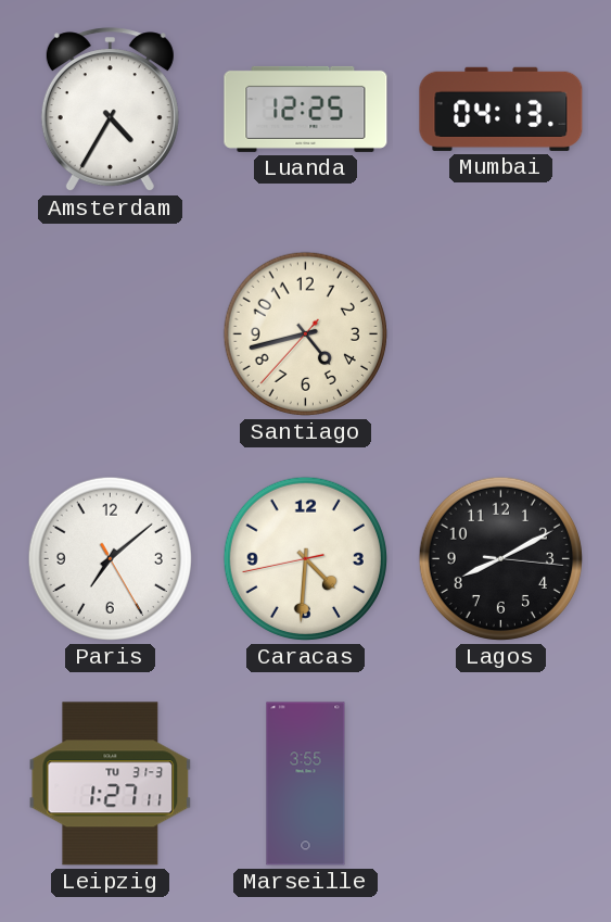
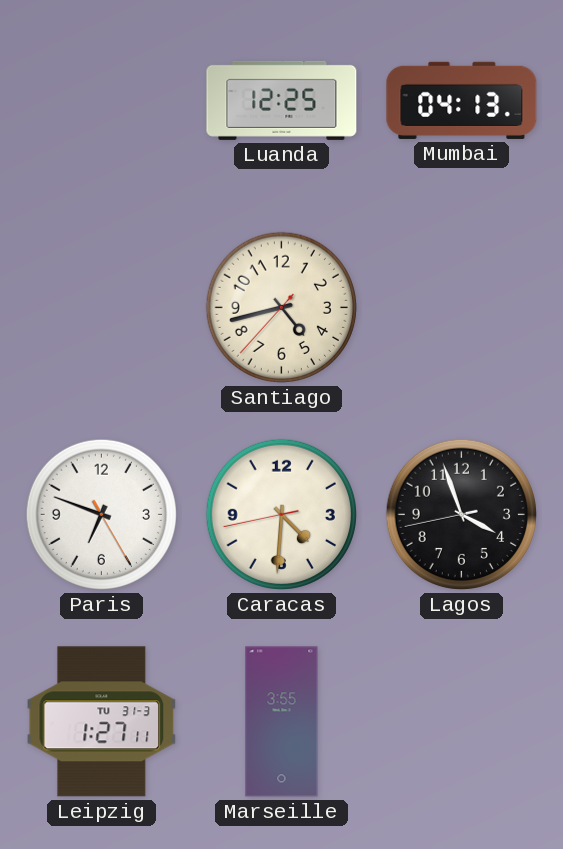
Amsterdam: 4:35 -> none
Paris: 7:08 -> 6:48
Lagos: 8:10 -> 3:56
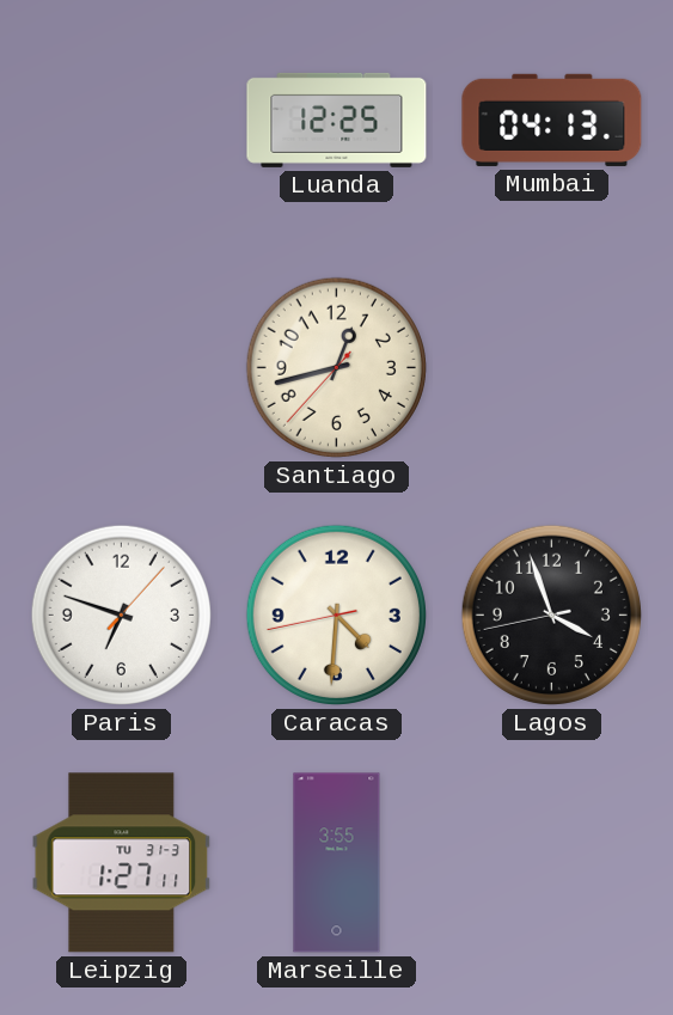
Santiago: 4:42 -> 12:42
Paris: 6:48:25 -> 6:48:07
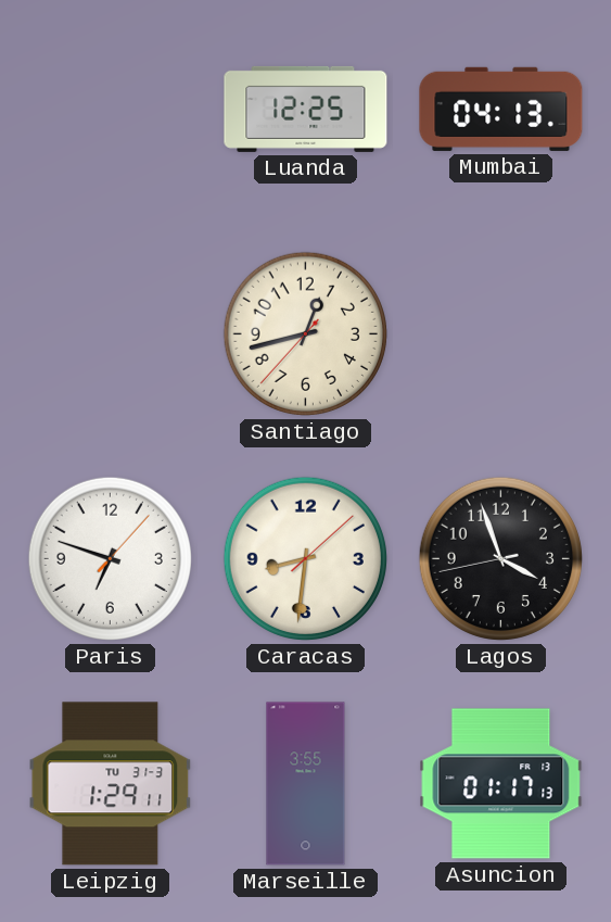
Caracas: 4:30 -> 8:31
Leipzig: 1:27 -> 1:29
Asuncion: none -> 01:17
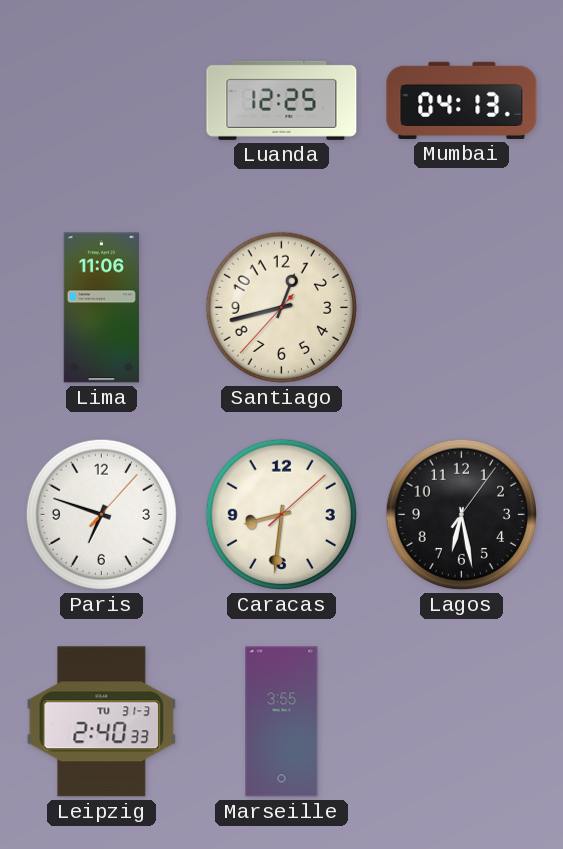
Lima: none -> 11:06
Lagos: 3:56 -> 6:28
Leipzig: 1:29 -> 2:40
Asuncion: 01:17 -> none
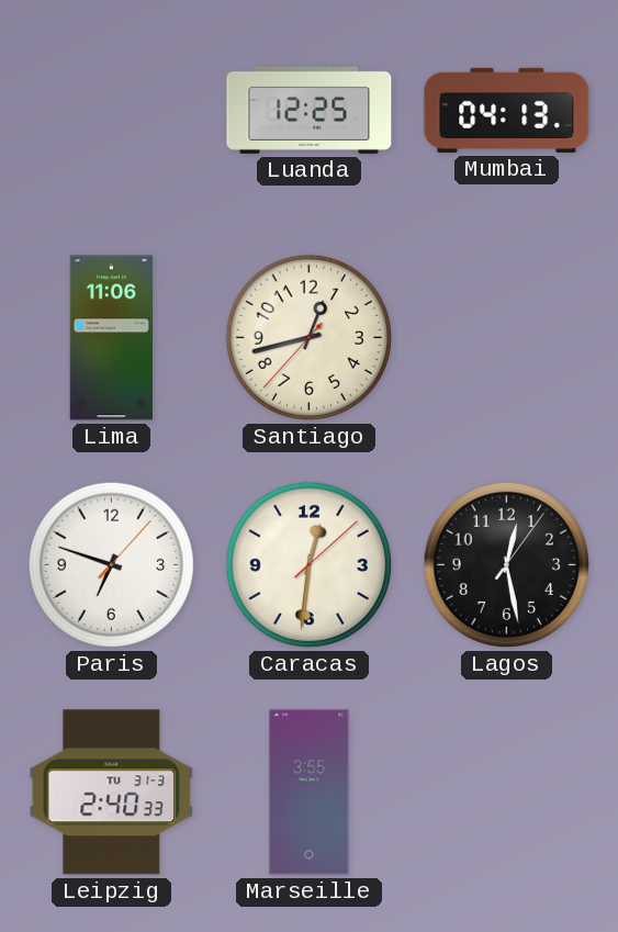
Caracas: 8:31 -> 12:31
Lagos: 6:28 -> 12:28
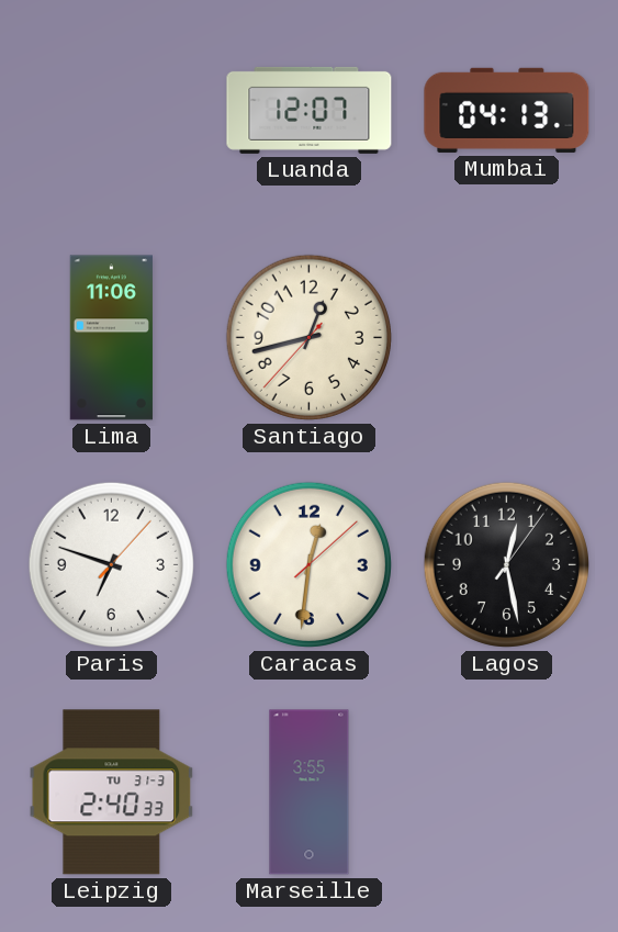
Luanda: 12:25 -> 12:07
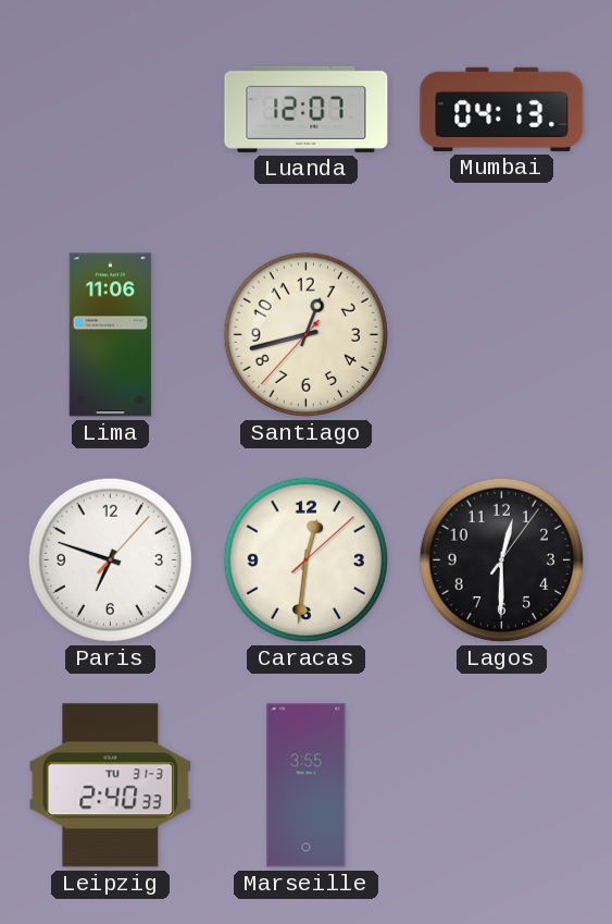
Lagos: 12:28 -> 12:30
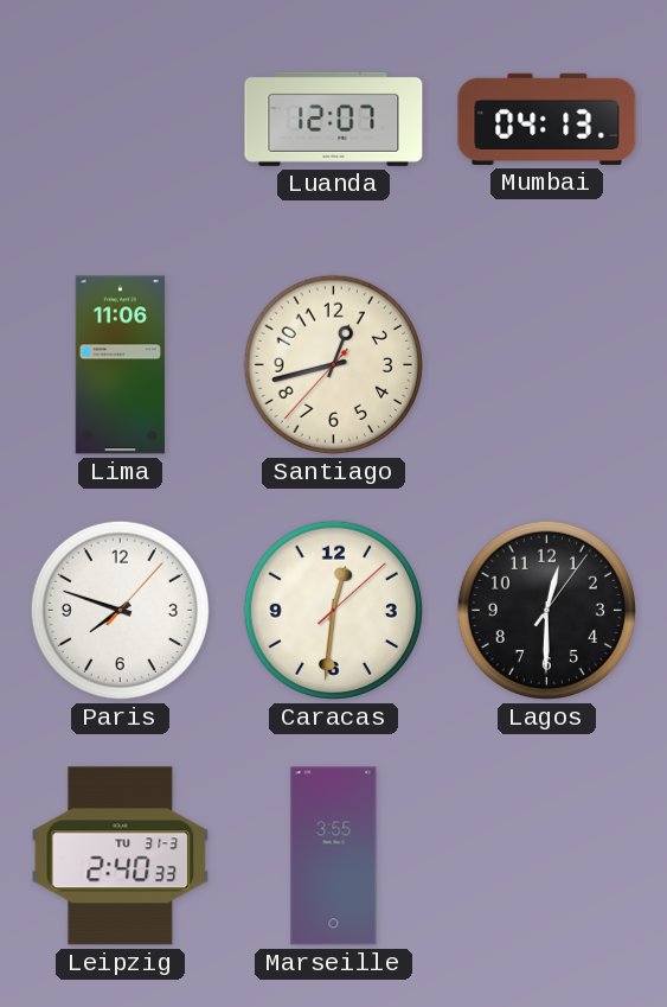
Paris: 6:48 -> 7:48
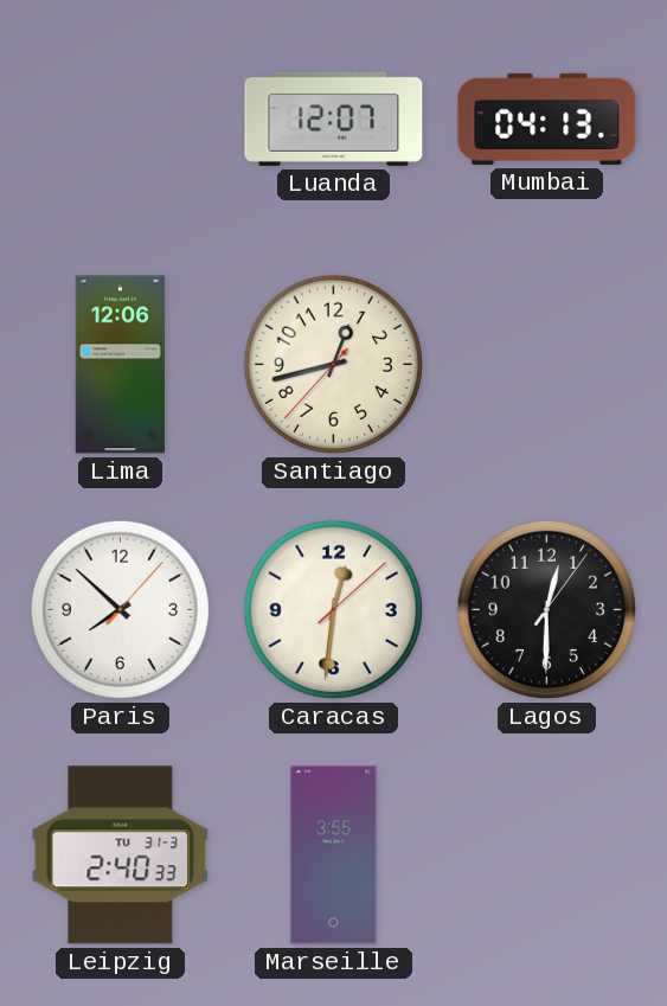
Lima: 11:06 -> 12:06
Paris: 7:48 -> 7:52
